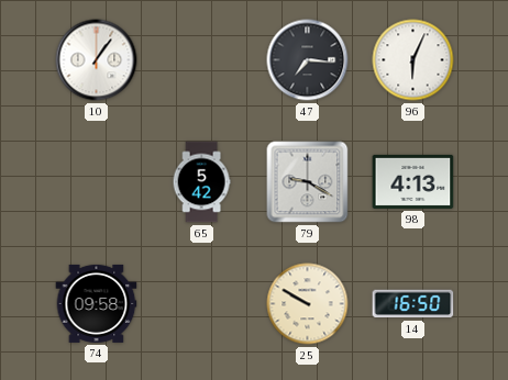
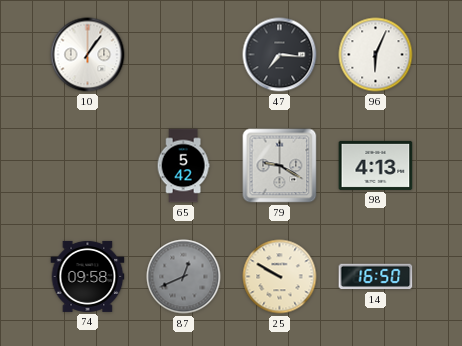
87: none -> 12:41
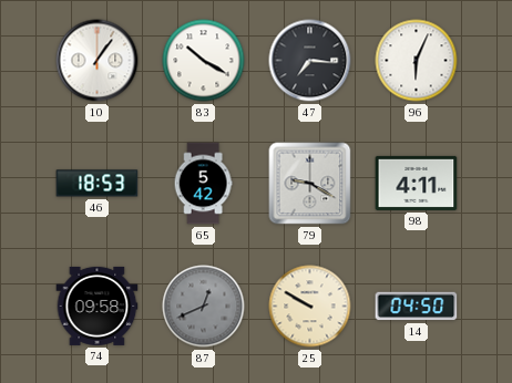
83: none -> 10:20
46: none -> 18:53
98: 4:13 -> 4:11
14: 16:50 -> 04:50
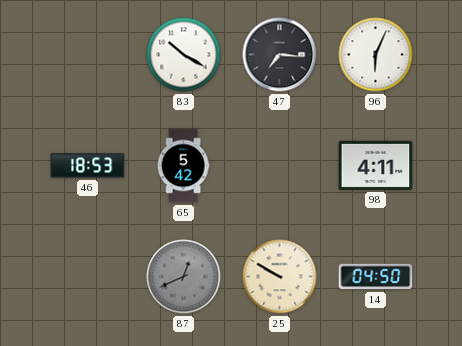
10: 1:06 -> none
79: 9:20 -> none
74: 09:58 -> none
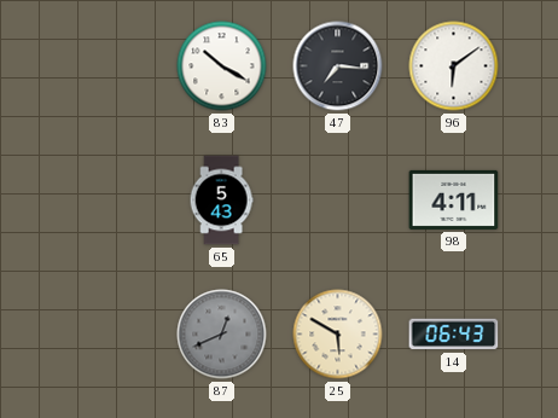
96: 6:04 -> 6:09
46: 18:53 -> none
65: 5:42 -> 5:43
25: 9:50 -> 5:50
14: 04:50 -> 06:43
